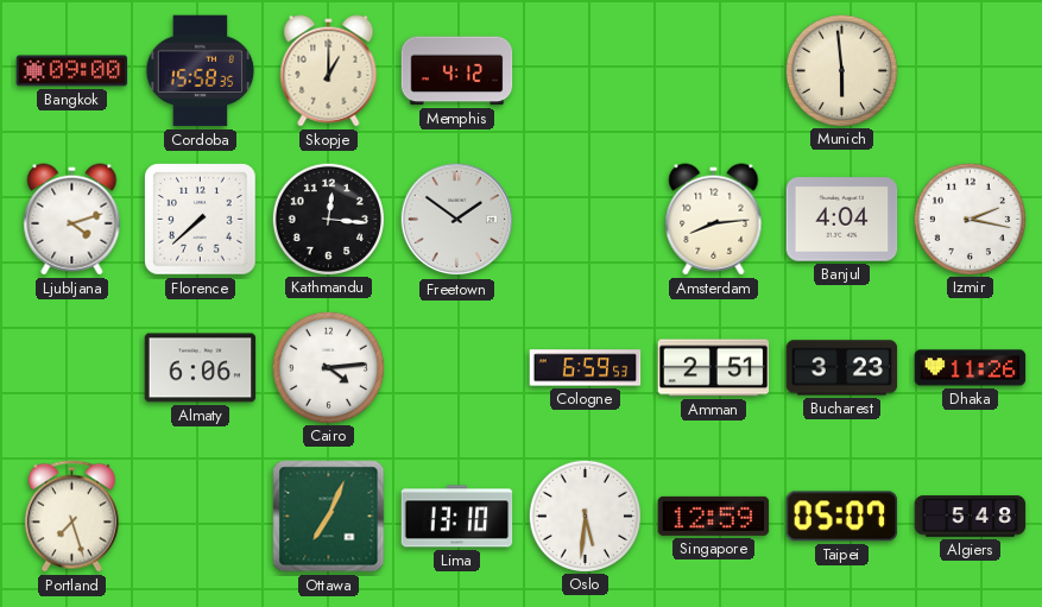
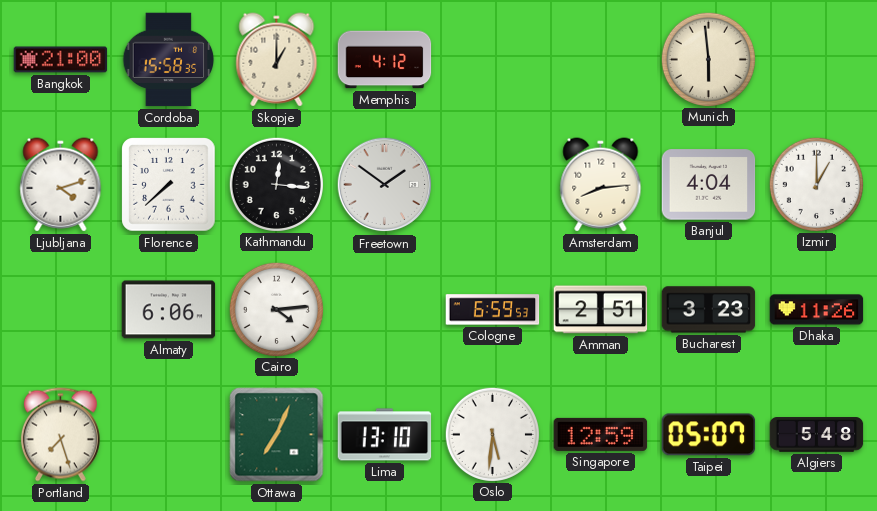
Bangkok: 09:00 -> 21:00
Izmir: 2:17 -> 1:00
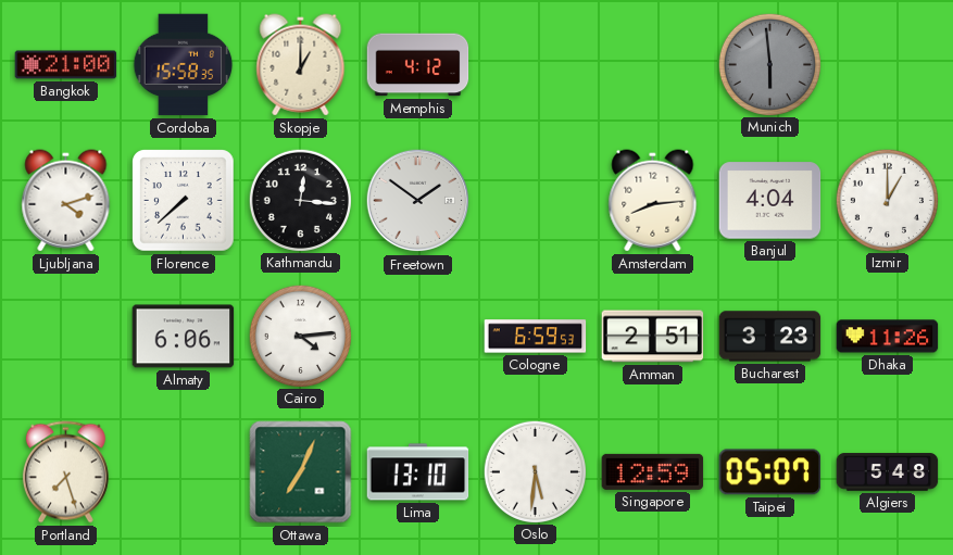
Munich dial: cream -> grey
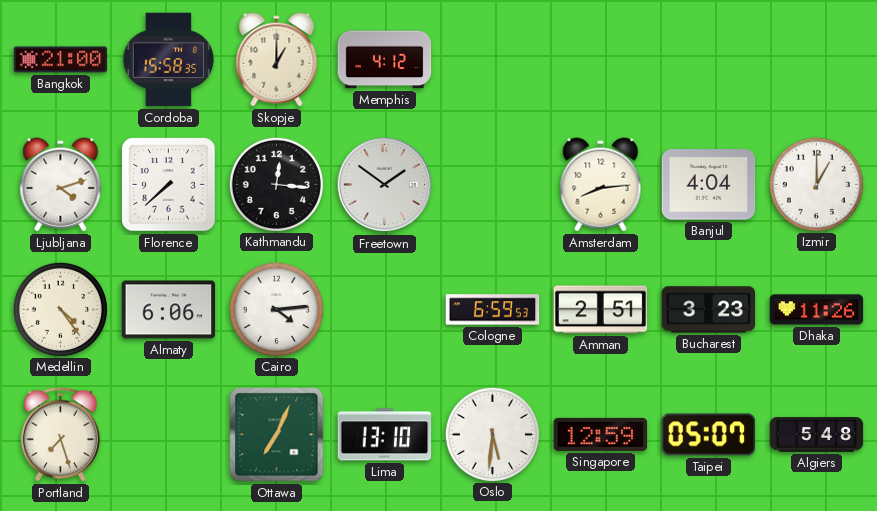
Munich: 5:59 -> none
Medellin: none -> 4:24
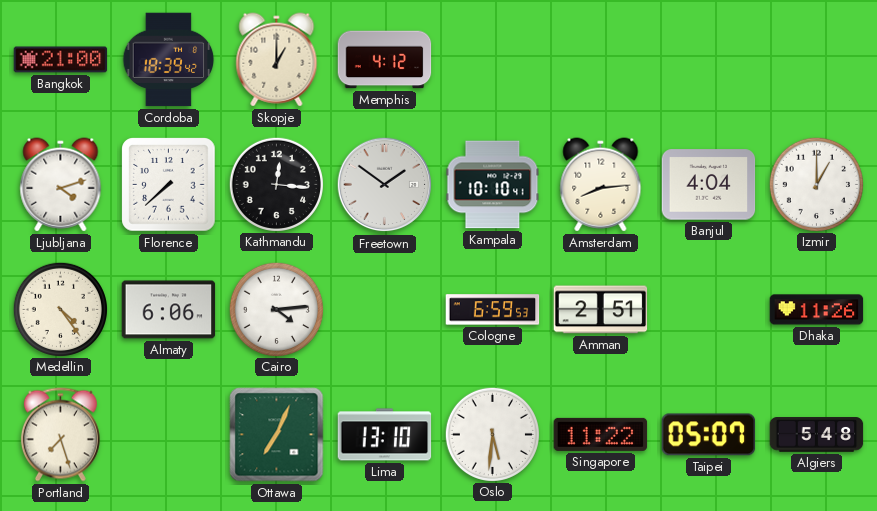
Cordoba: 15:58 -> 18:39
Kampala: none -> 10:10
Bucharest: 3:23 -> none
Singapore: 12:59 -> 11:22
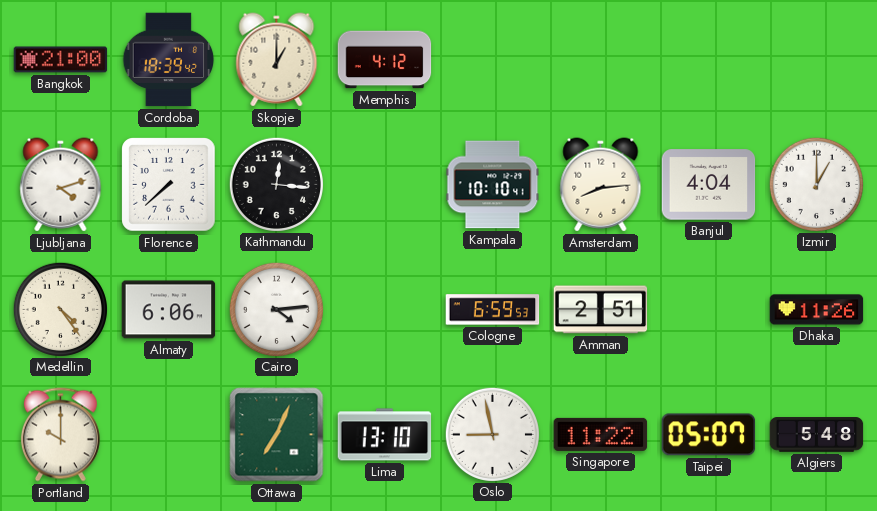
Freetown: 1:51 -> none
Portland: 7:27 -> 10:00
Oslo: 5:31 -> 8:58
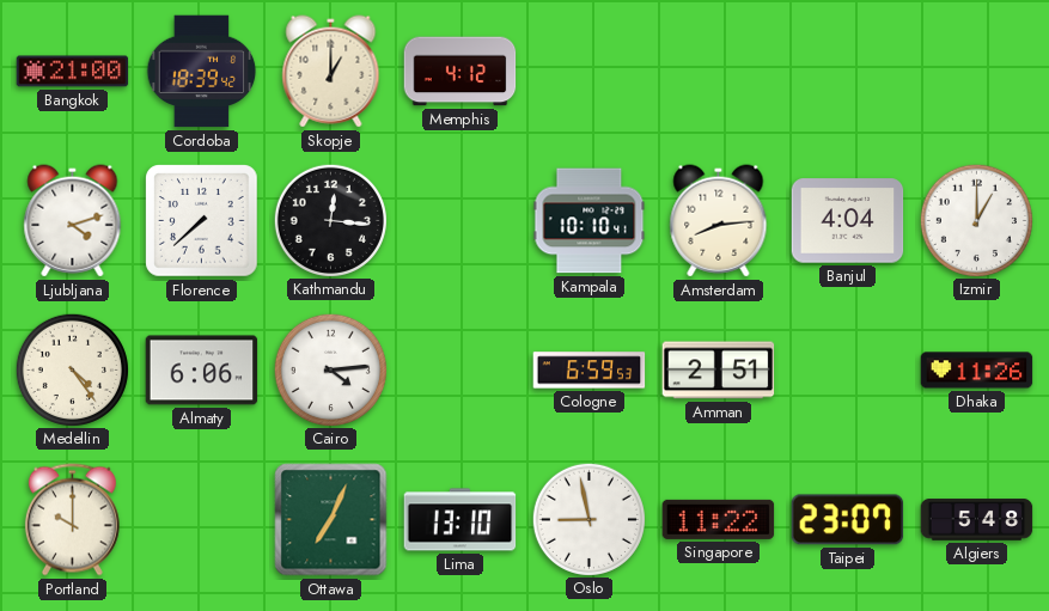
Taipei: 05:07 -> 23:07
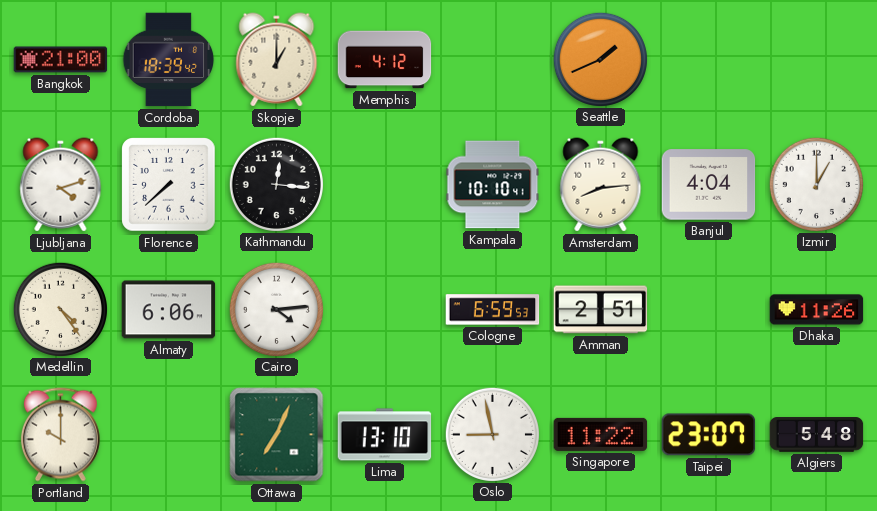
Seattle: none -> 1:41
